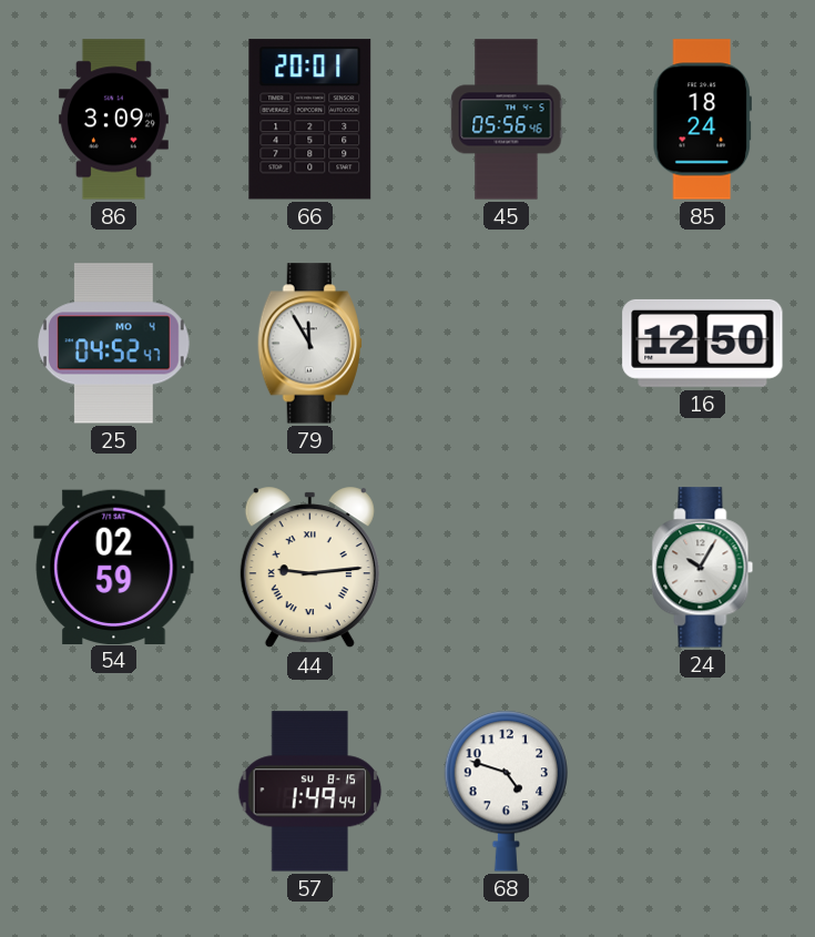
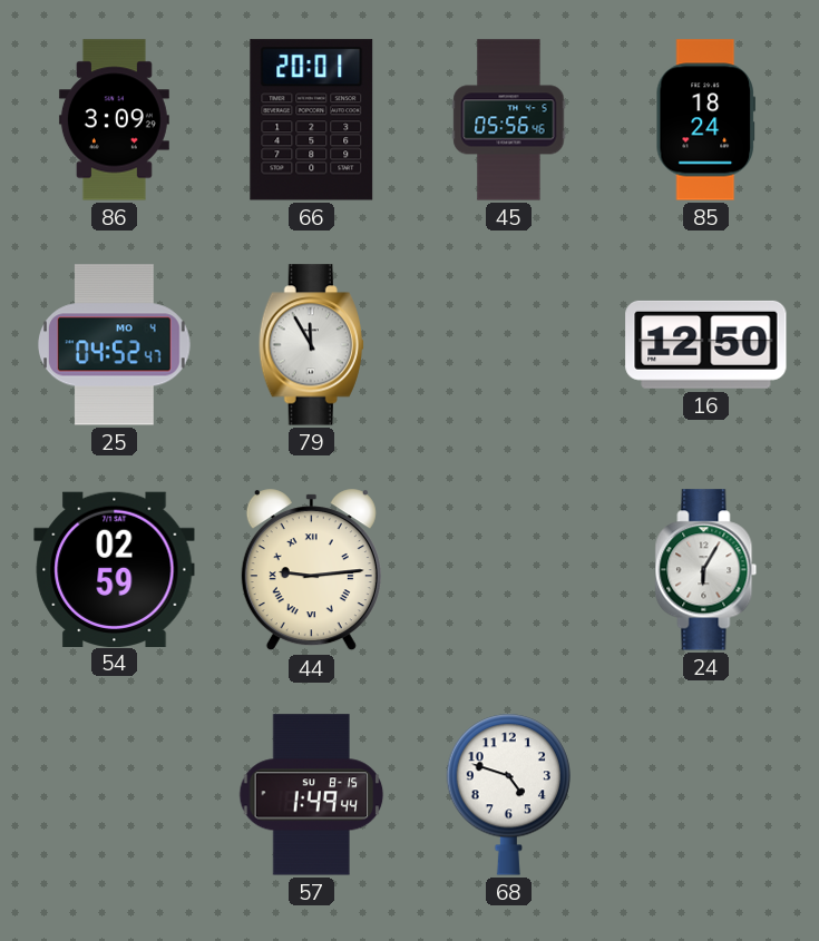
24: 10:05 -> 6:05
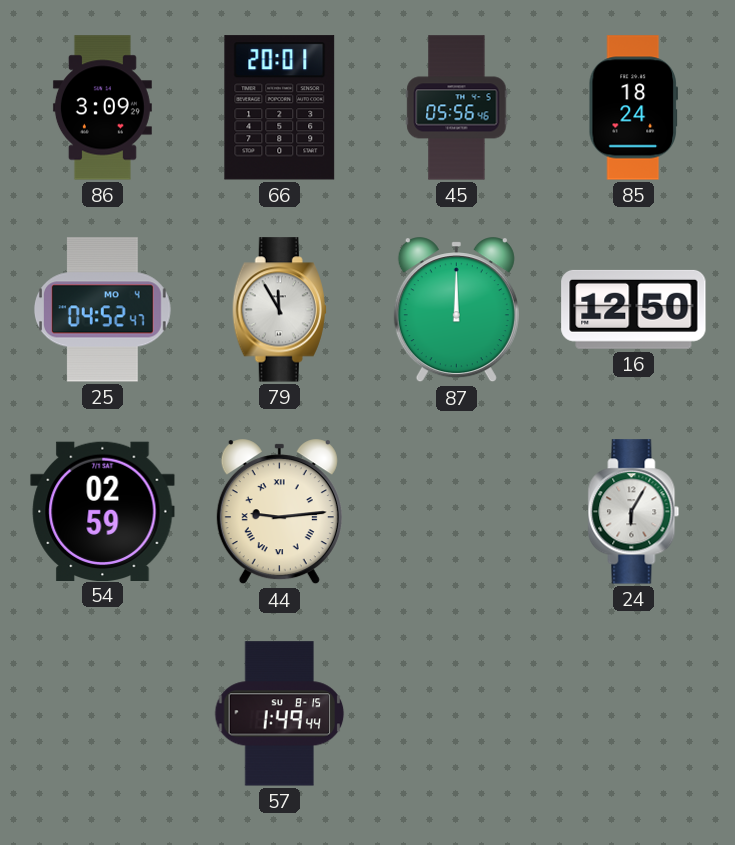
87: none -> 12:00
68: 4:48 -> none
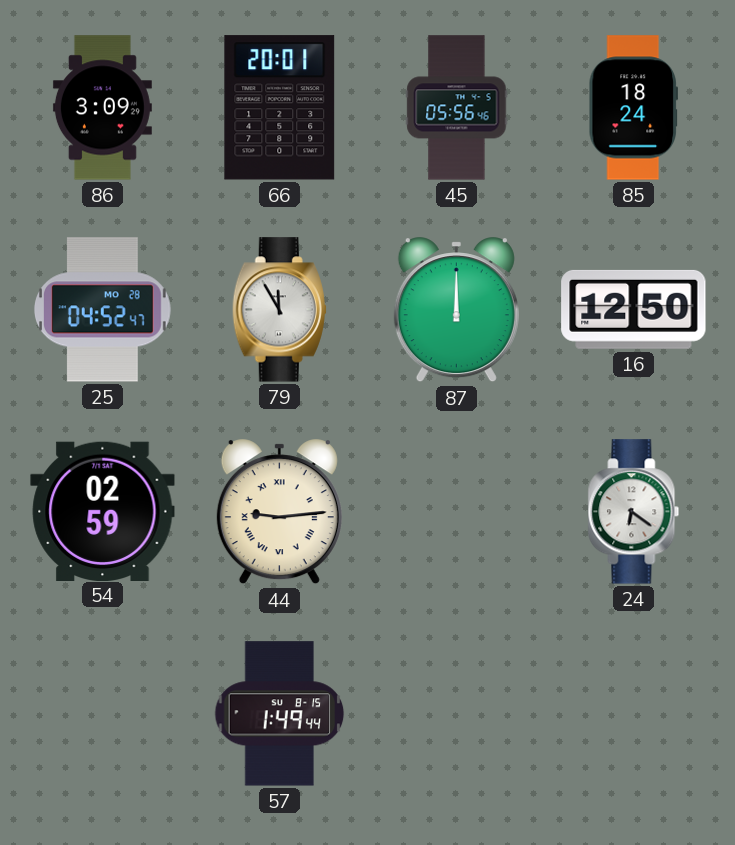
25 date: MO 4 -> MO 28
24: 6:05 -> 6:21
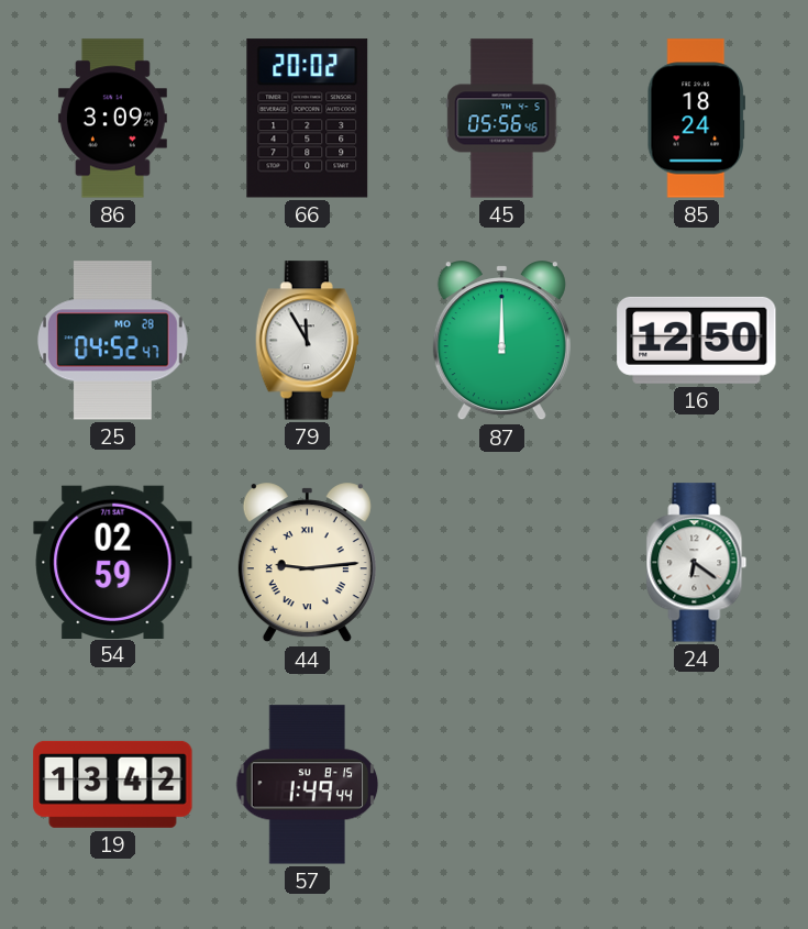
66: 20:01 -> 20:02
19: none -> 13:42
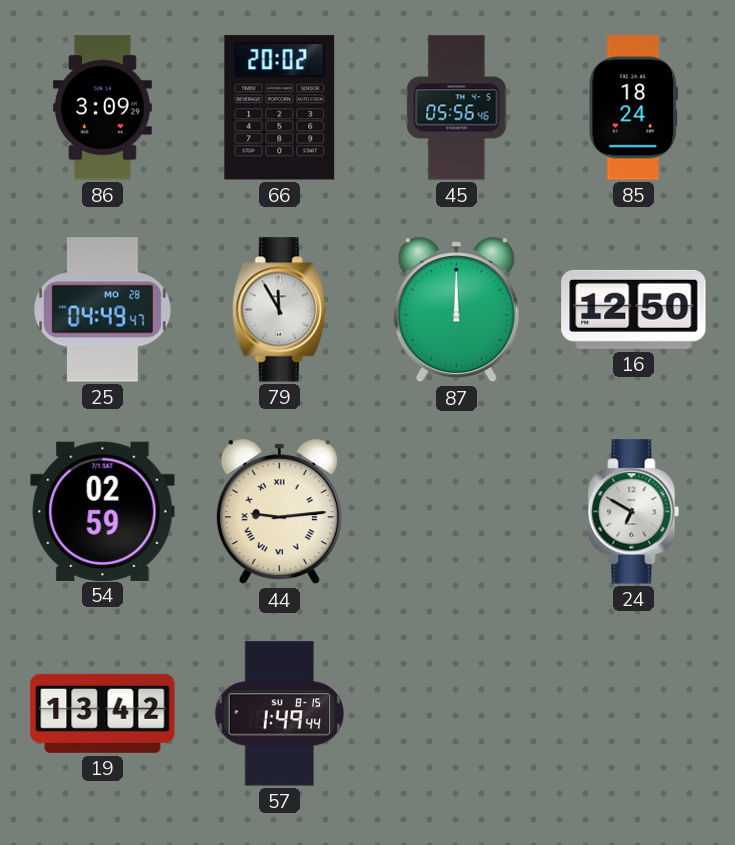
25: 04:52 -> 04:49
24: 6:21 -> 6:50
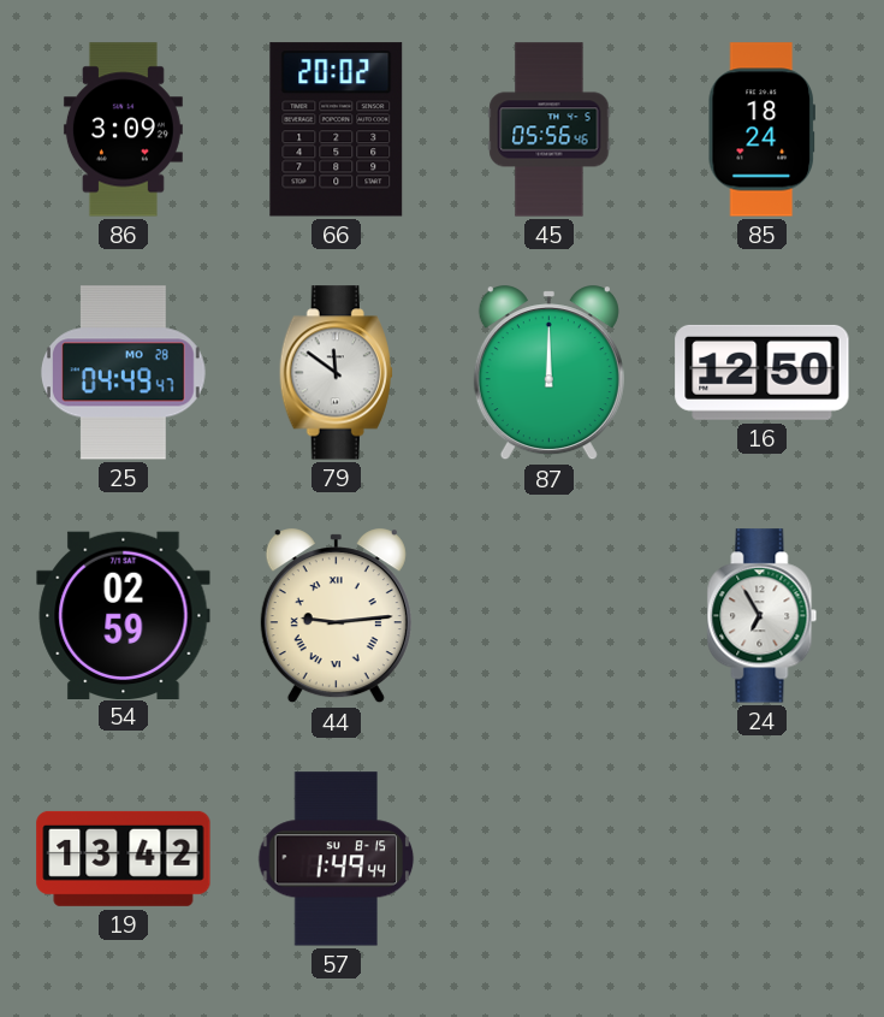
79: 11:55 -> 11:51
24: 6:50 -> 6:55
